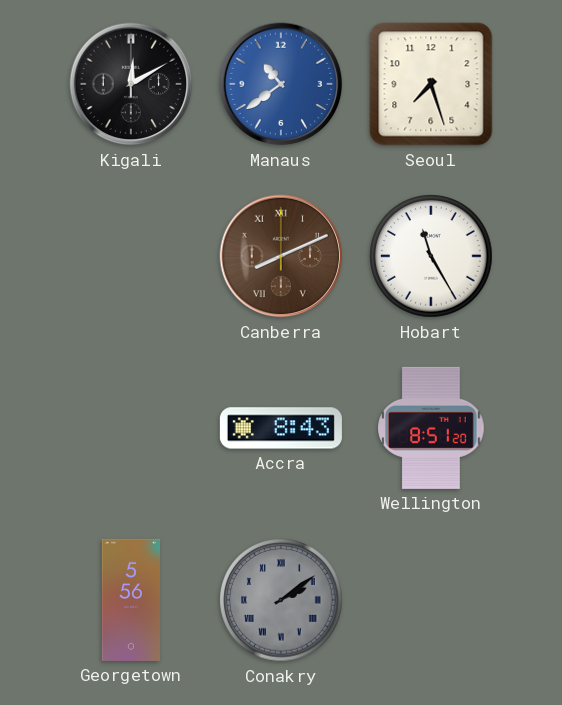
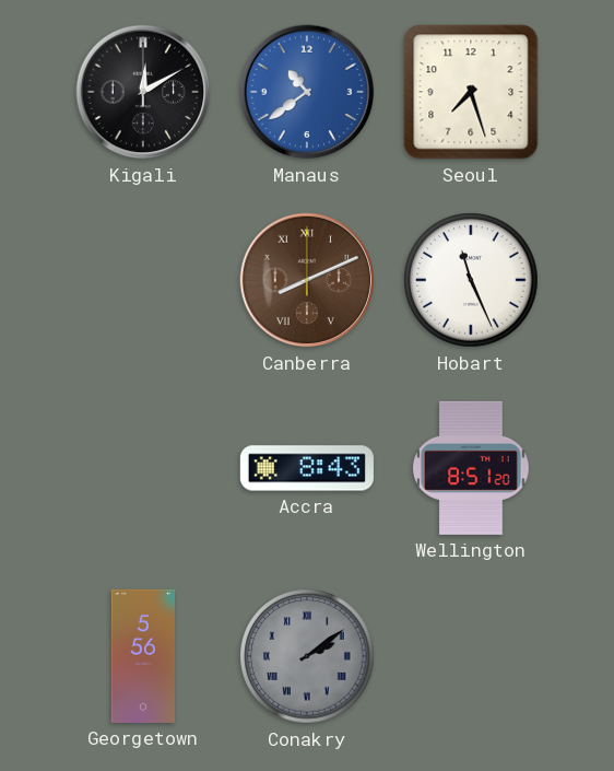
Hobart: 11:25 -> 11:26
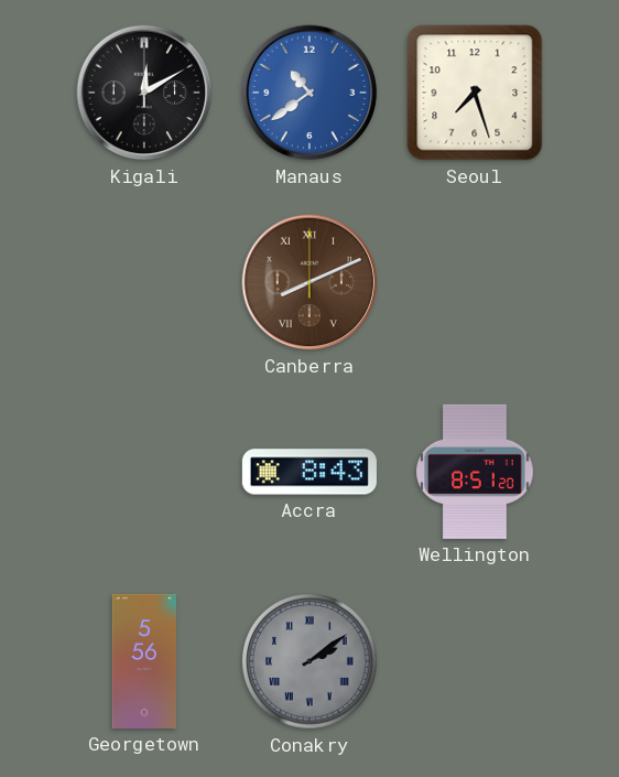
Hobart: 11:26 -> none
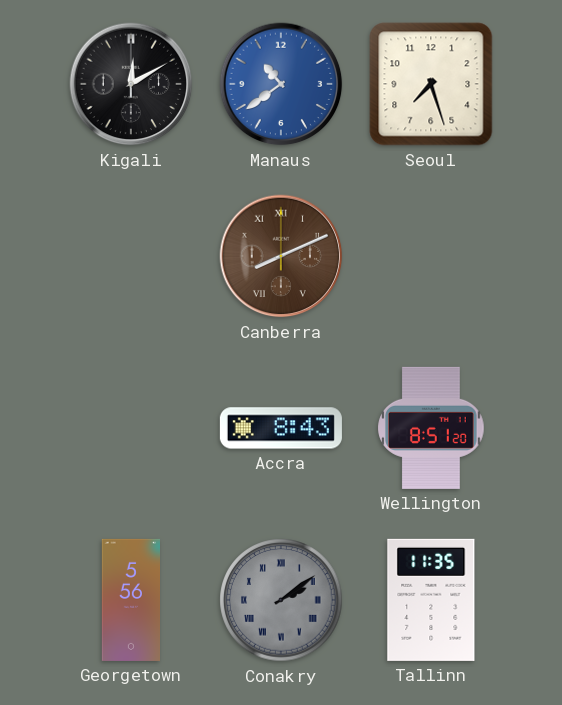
Tallinn: none -> 11:35
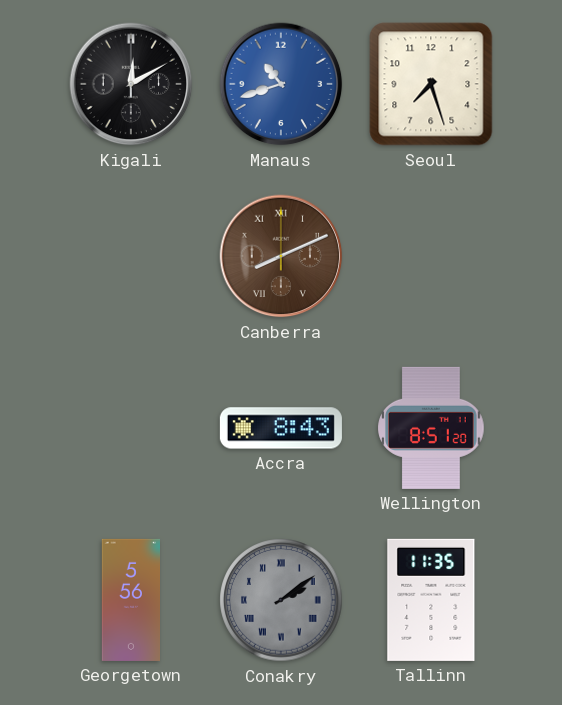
Manaus: 10:39 -> 10:42
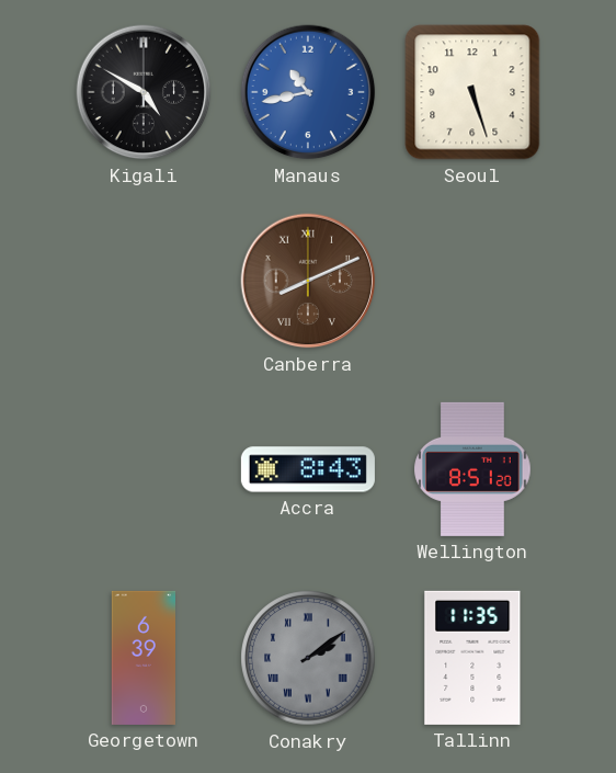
Kigali: 12:10 -> 4:50
Manaus: 10:42 -> 10:43
Seoul: 7:27 -> 5:27
Georgetown: 5:56 -> 6:39
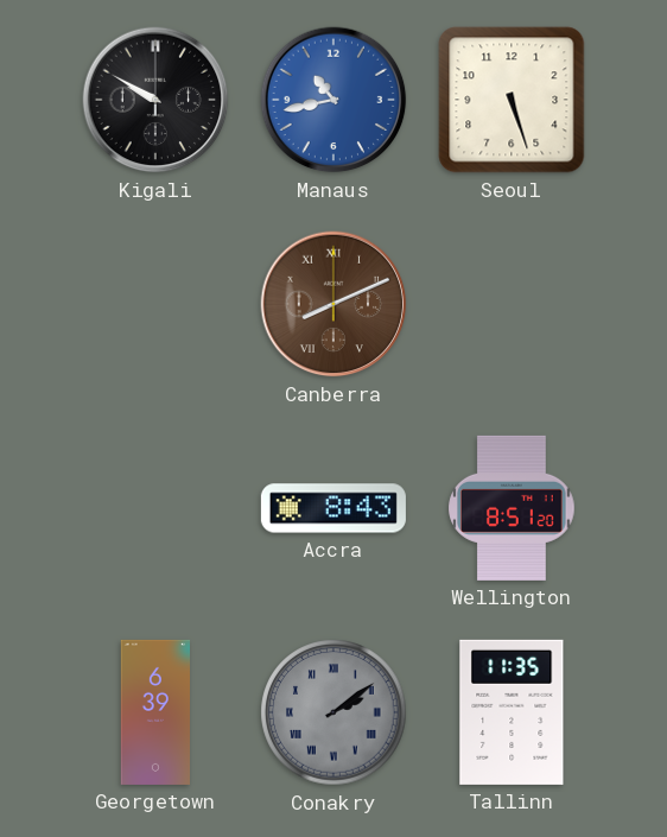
Kigali: 4:50 -> 9:50
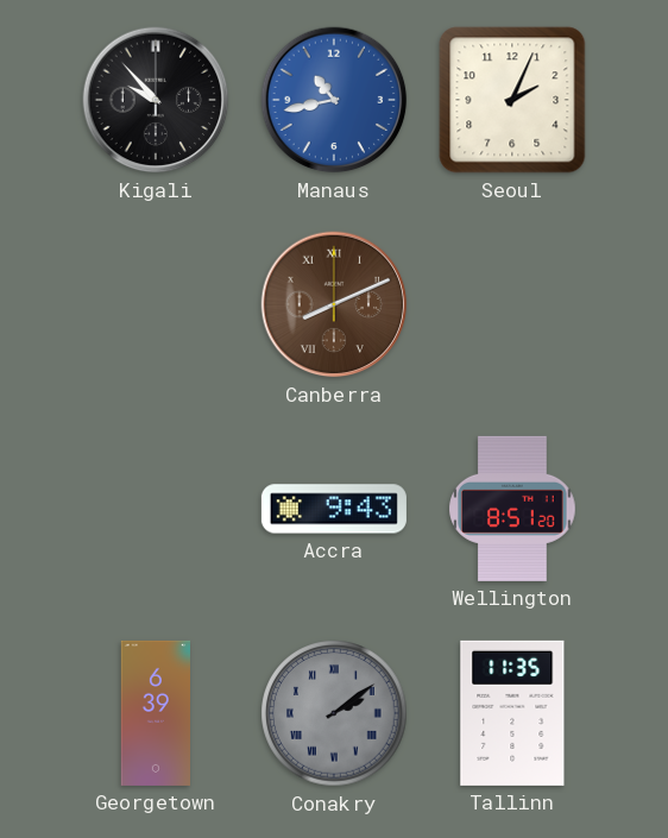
Kigali: 9:50 -> 9:53
Seoul: 5:27 -> 2:04
Accra: 8:43 -> 9:43
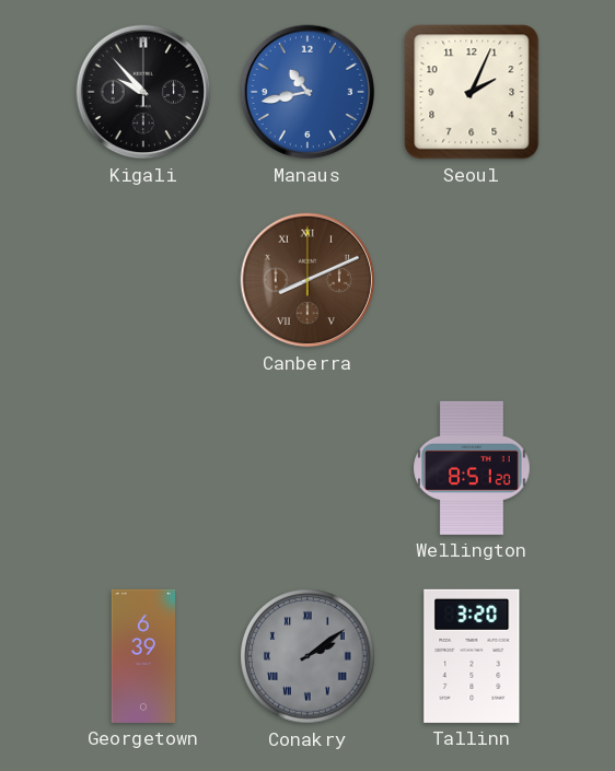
Accra: 9:43 -> none
Tallinn: 11:35 -> 3:20
